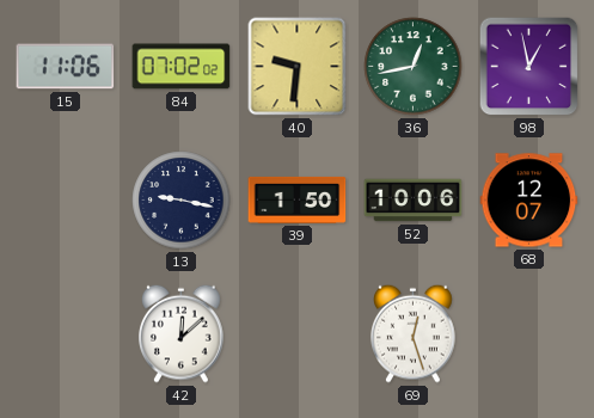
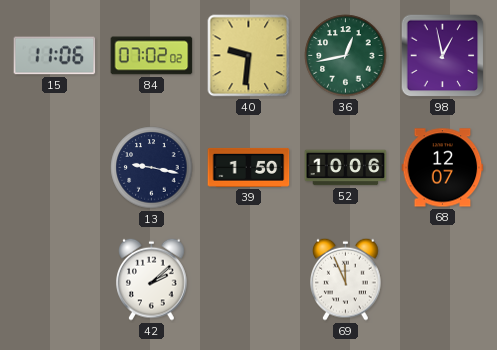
42: 12:08 -> 2:08
69: 12:27 -> 11:56
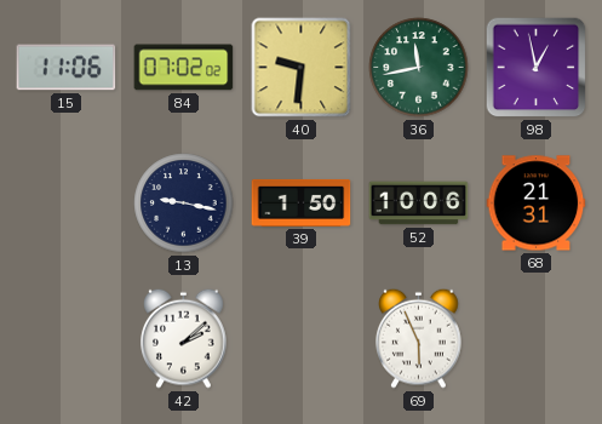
36: 12:43 -> 11:43
68: 12:07 -> 21:31
69: 11:56 -> 5:56
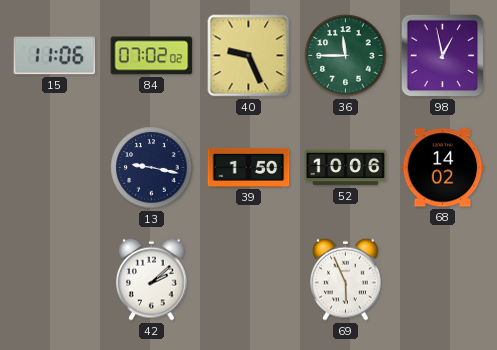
40: 9:31 -> 9:26
36: 11:43 -> 11:45
68: 21:31 -> 14:02
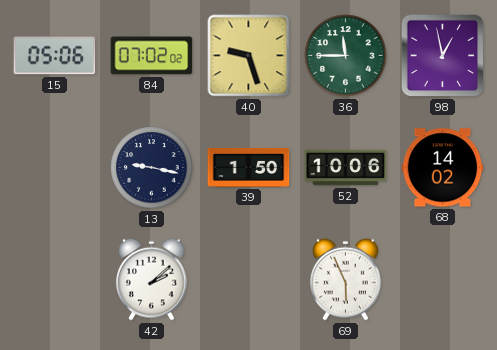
15: 11:06 -> 05:06
40: 9:26 -> 9:27
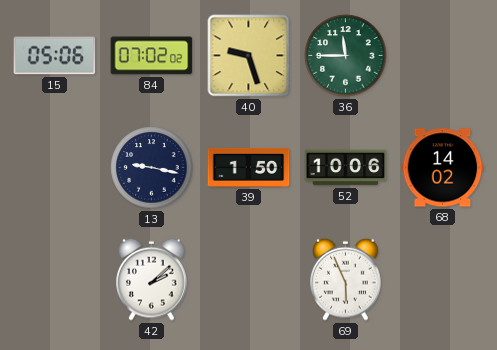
98: 12:58 -> none
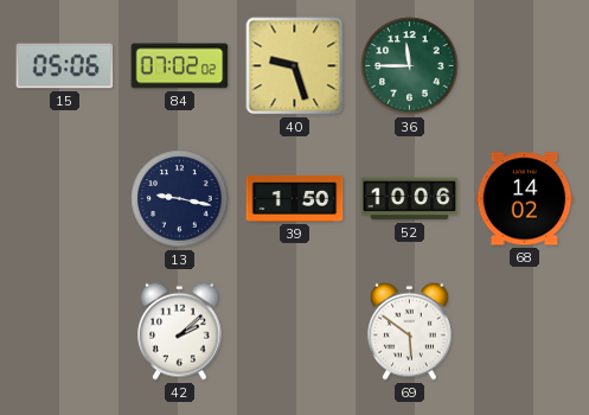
69: 5:56 -> 5:51
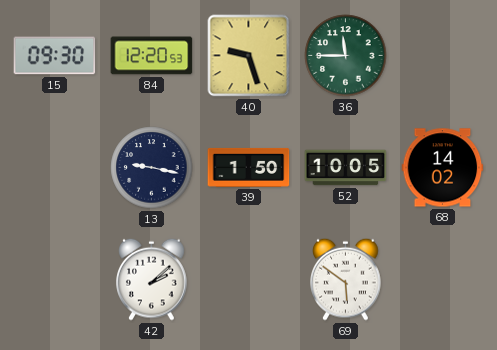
15: 05:06 -> 09:30
84: 07:02 -> 12:20
52: 10:06 -> 10:05
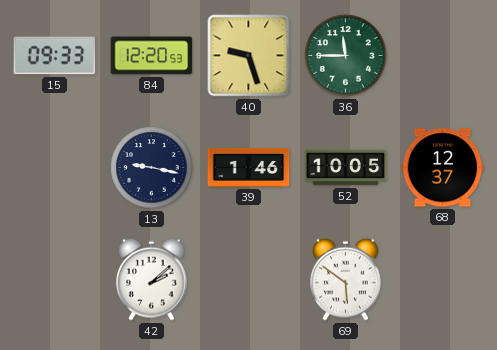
15: 09:30 -> 09:33
39: 1:50 -> 1:46
68: 14:02 -> 12:37
